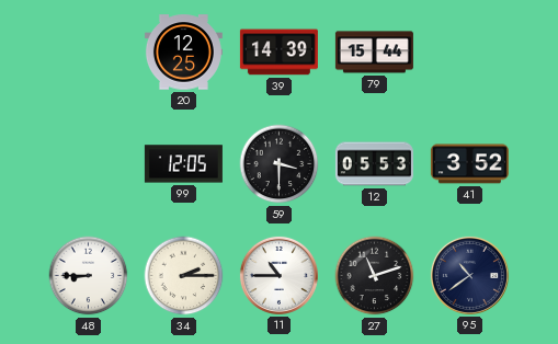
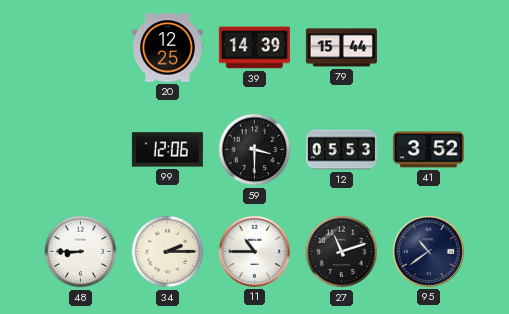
99: 12:05 -> 12:06
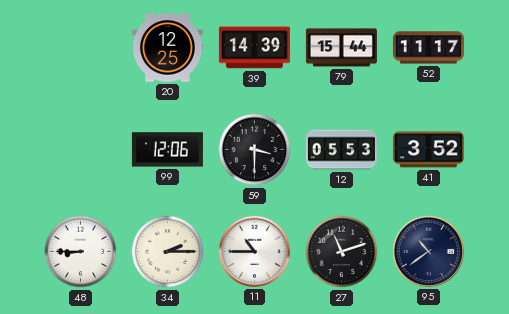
52: none -> 11:17
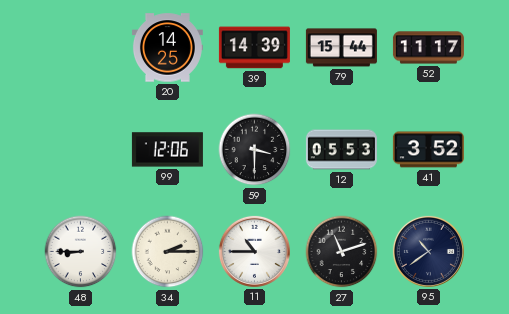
20: 12:25 -> 14:25
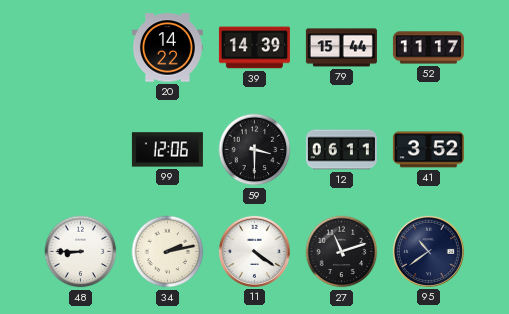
20: 14:25 -> 14:22
12: 05:53 -> 06:11
34: 2:15 -> 2:13
11: 10:45 -> 4:21
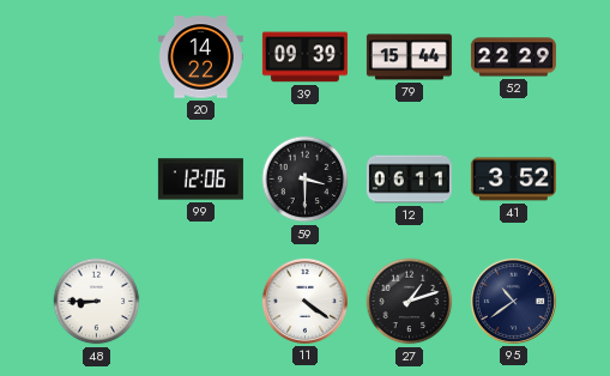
39: 14:39 -> 09:39
52: 11:17 -> 22:29
34: 2:13 -> none
27: 11:12 -> 1:12
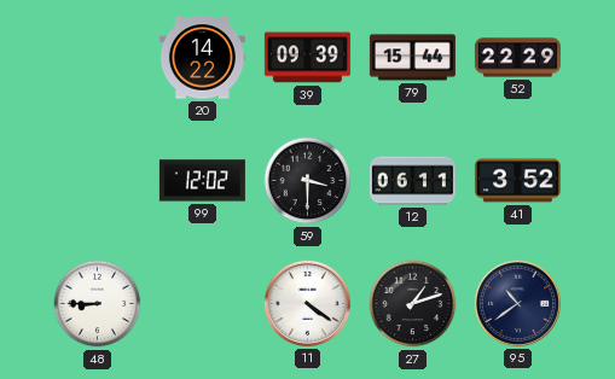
99: 12:06 -> 12:02
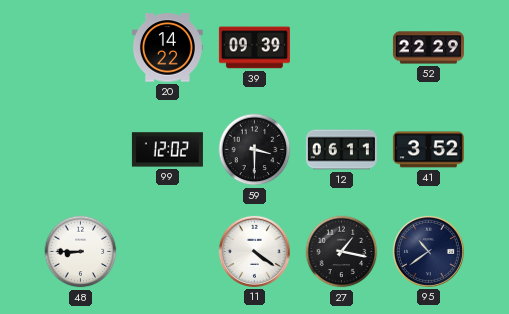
79: 15:44 -> none
27: 1:12 -> 1:17
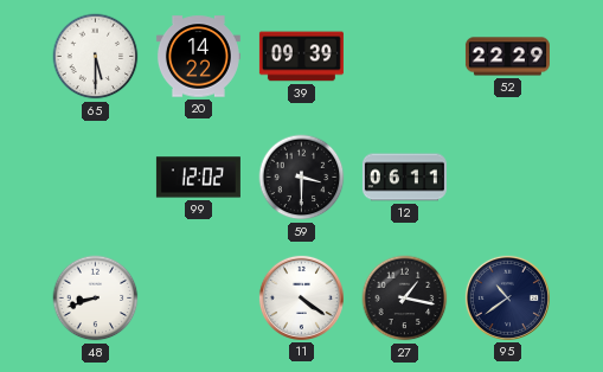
65: none -> 5:30
41: 3:52 -> none
48: 8:45 -> 8:42
